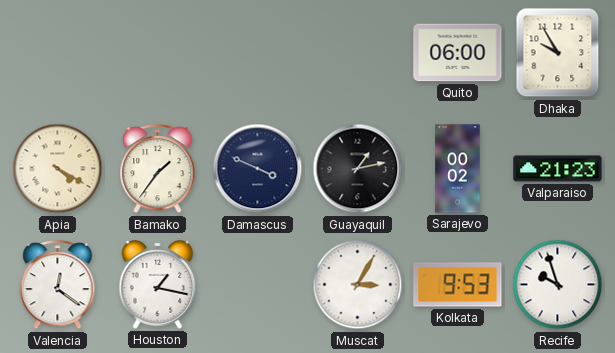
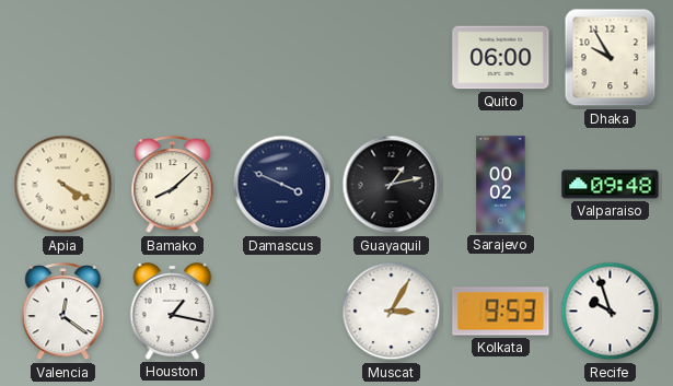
Bamako: 1:36 -> 8:08
Valparaiso: 21:23 -> 09:48
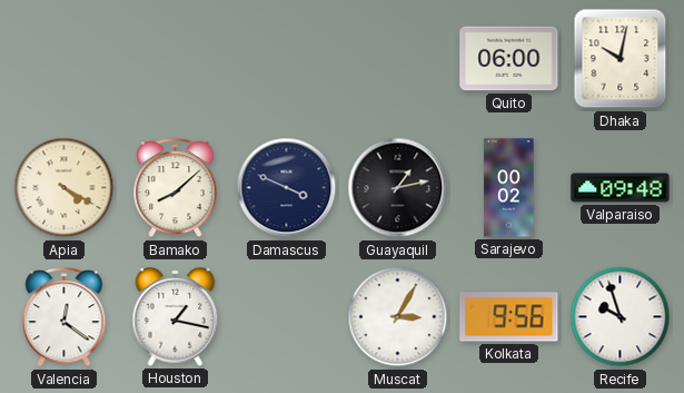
Dhaka: 9:55 -> 10:02
Kolkata: 9:53 -> 9:56
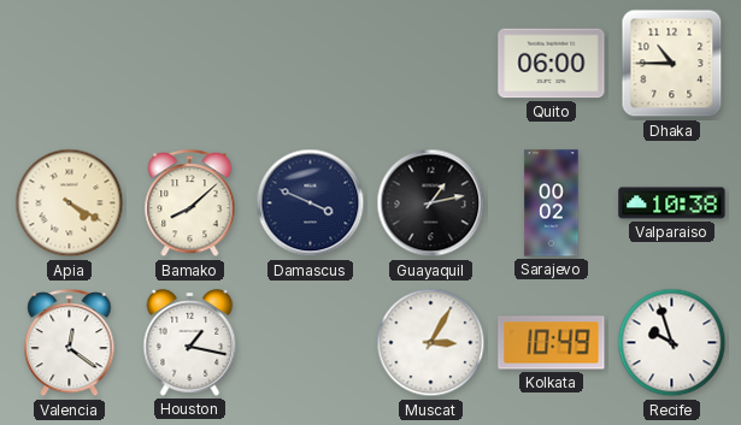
Dhaka: 10:02 -> 10:45
Valparaiso: 09:48 -> 10:38
Kolkata: 9:56 -> 10:49
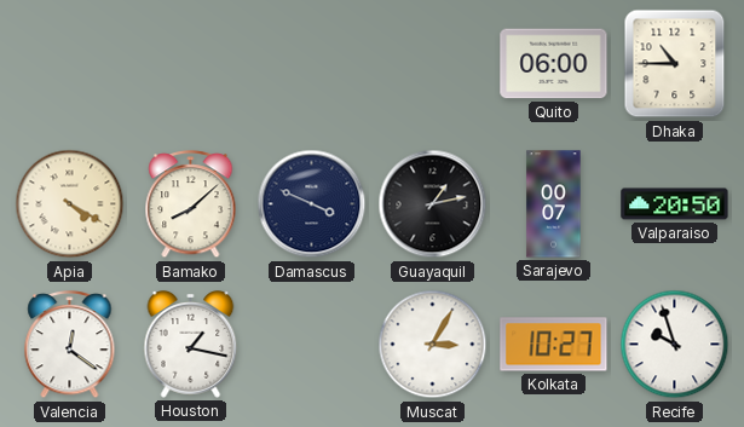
Sarajevo: 00:02 -> 00:07
Valparaiso: 10:38 -> 20:50
Kolkata: 10:49 -> 10:27
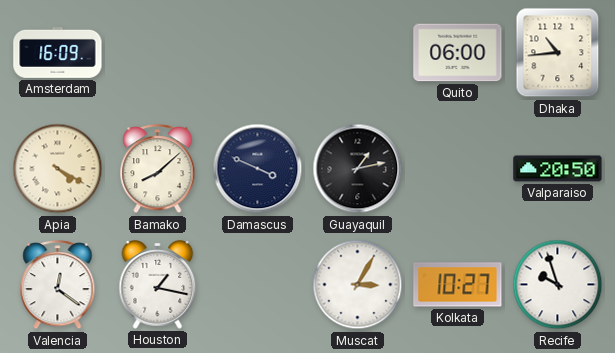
Amsterdam: none -> 16:09
Dhaka: 10:45 -> 10:44
Sarajevo: 00:07 -> none
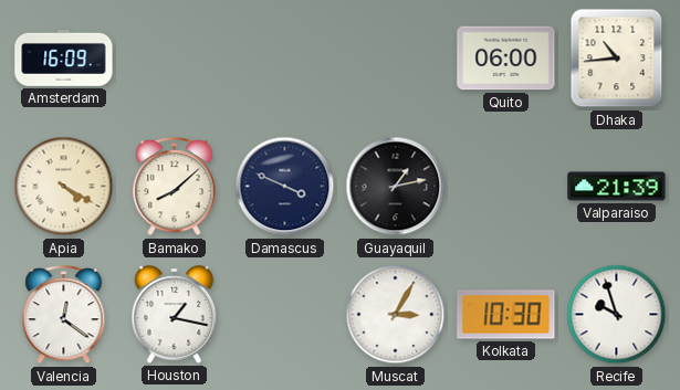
Valparaiso: 20:50 -> 21:39
Kolkata: 10:27 -> 10:30
